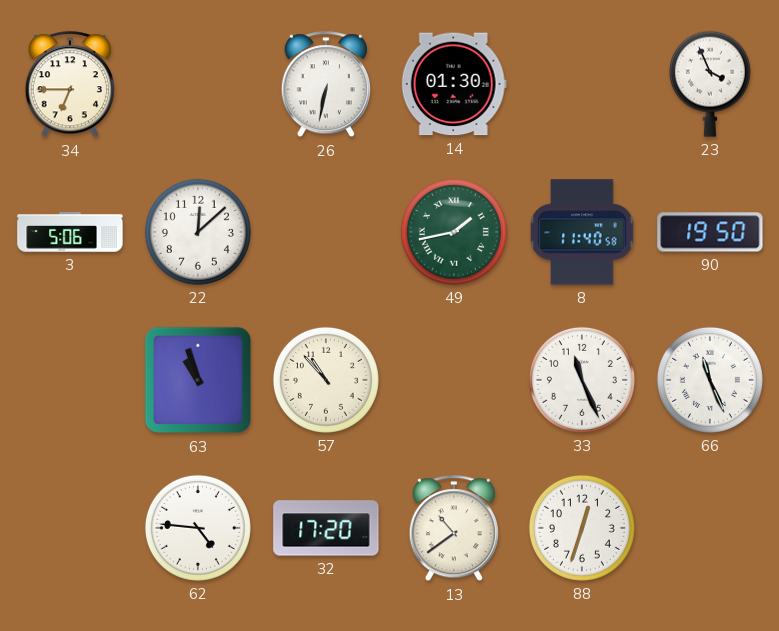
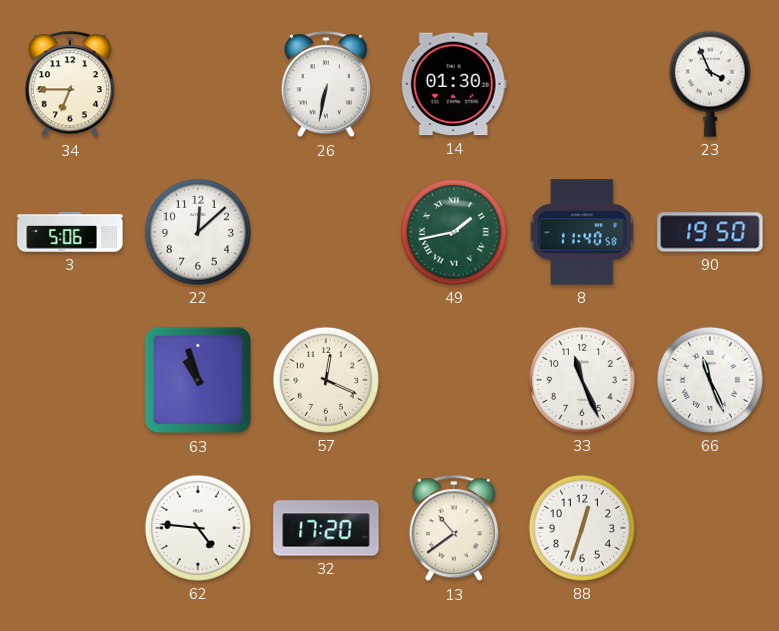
57: 10:53 -> 12:19
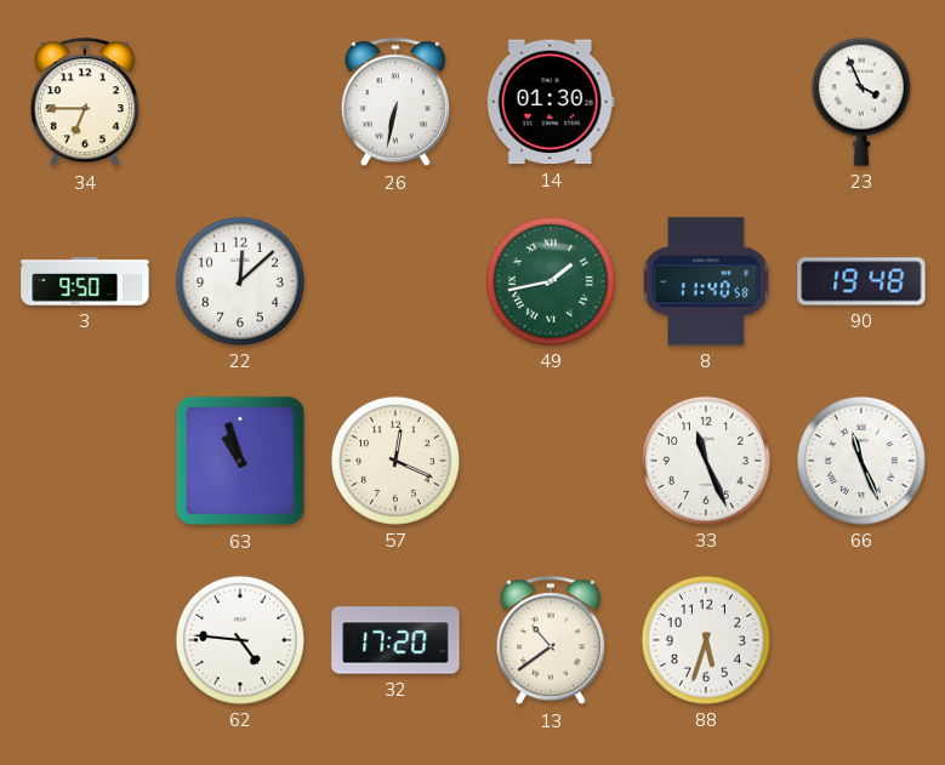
3: 5:06 -> 9:50
90: 19:50 -> 19:48
88: 12:33 -> 5:33
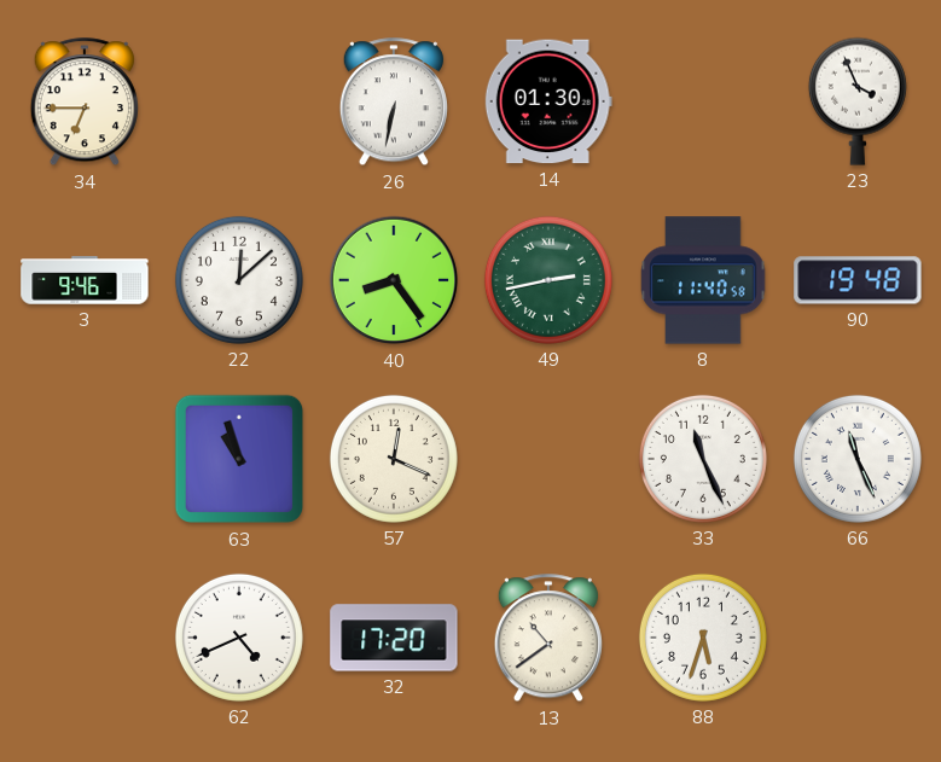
3: 9:50 -> 9:46
40: none -> 8:24
49: 1:43 -> 2:43
62: 4:46 -> 4:41
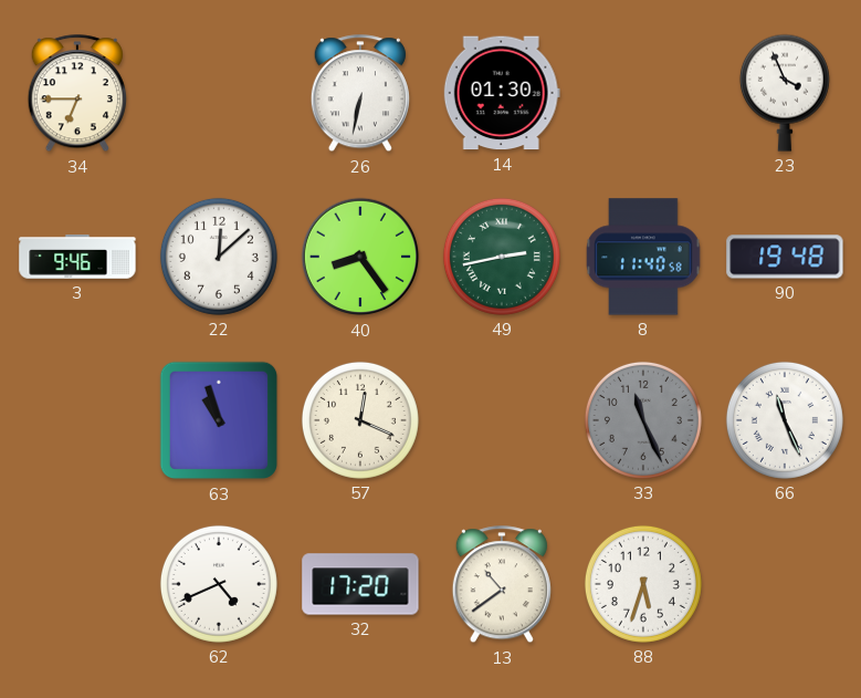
33 dial: white -> grey
